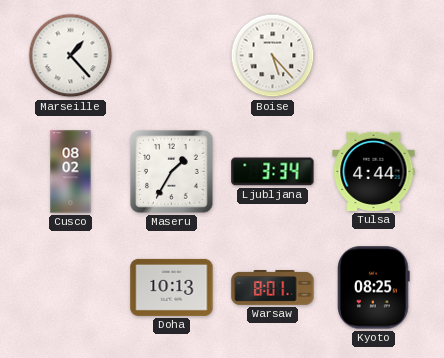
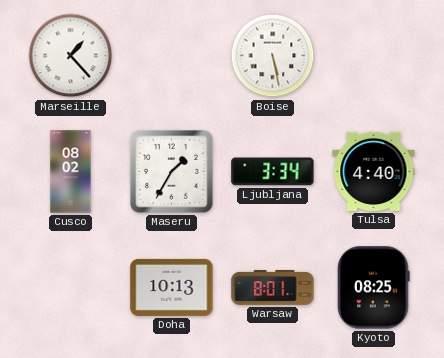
Boise: 5:23 -> 5:28
Tulsa: 4:44 -> 4:40
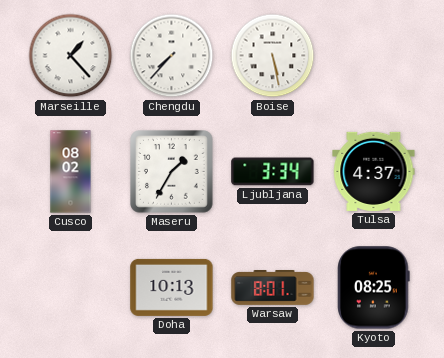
Chengdu: none -> 7:37
Tulsa: 4:40 -> 4:37
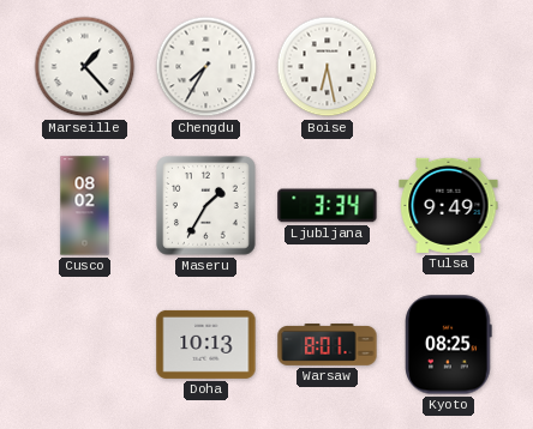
Chengdu: 7:37 -> 7:35
Boise: 5:28 -> 6:28
Tulsa: 4:37 -> 9:49
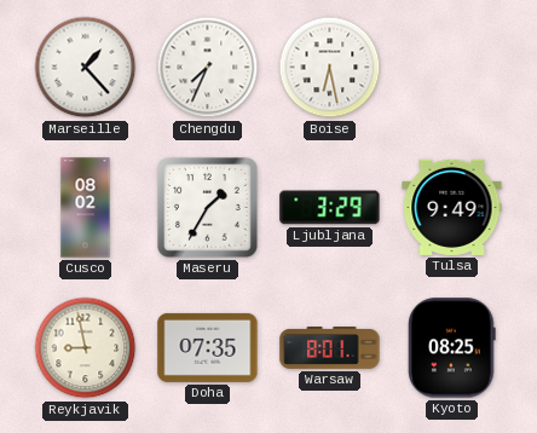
Chengdu: 7:35 -> 7:34
Ljubljana: 3:34 -> 3:29
Reykjavik: none -> 8:58
Doha: 10:13 -> 07:35
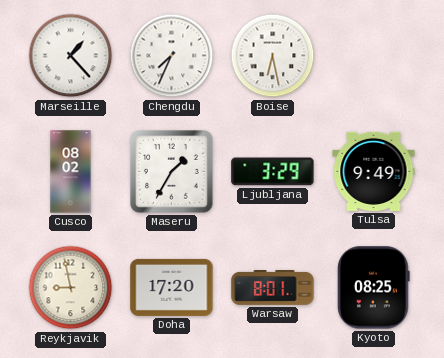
Doha: 07:35 -> 17:20
